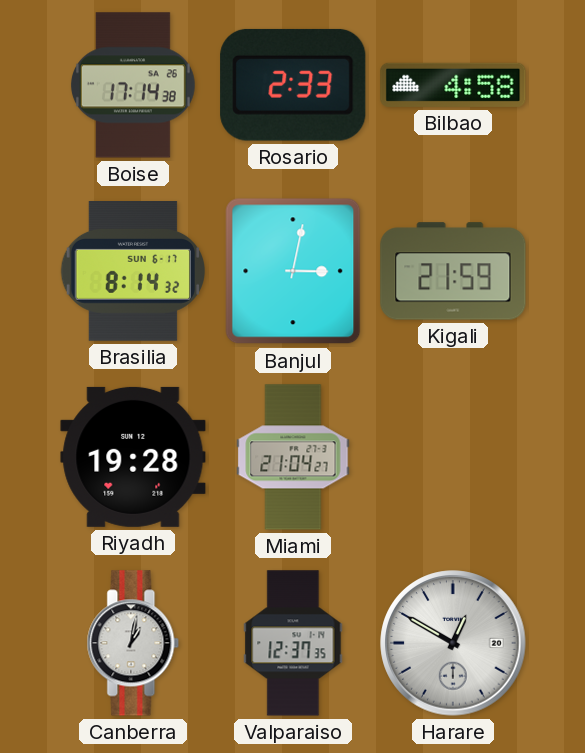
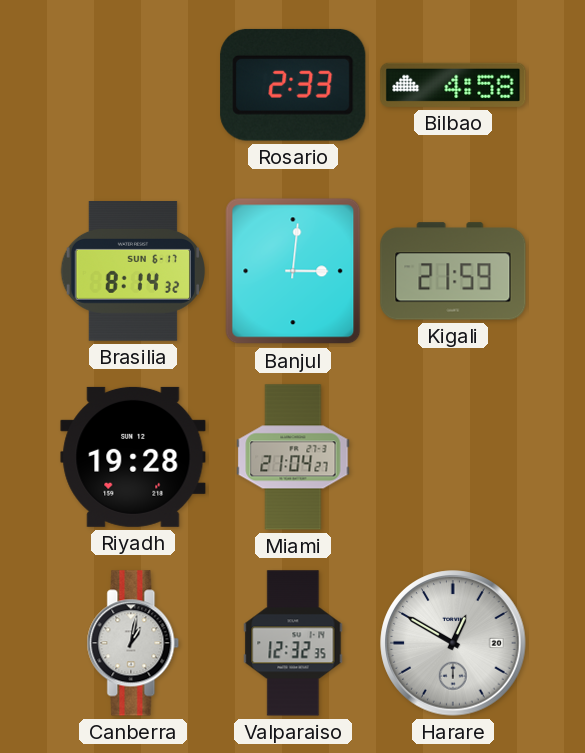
Boise: 17:14 -> none
Banjul: 3:02 -> 3:01
Valparaiso: 12:37 -> 12:32
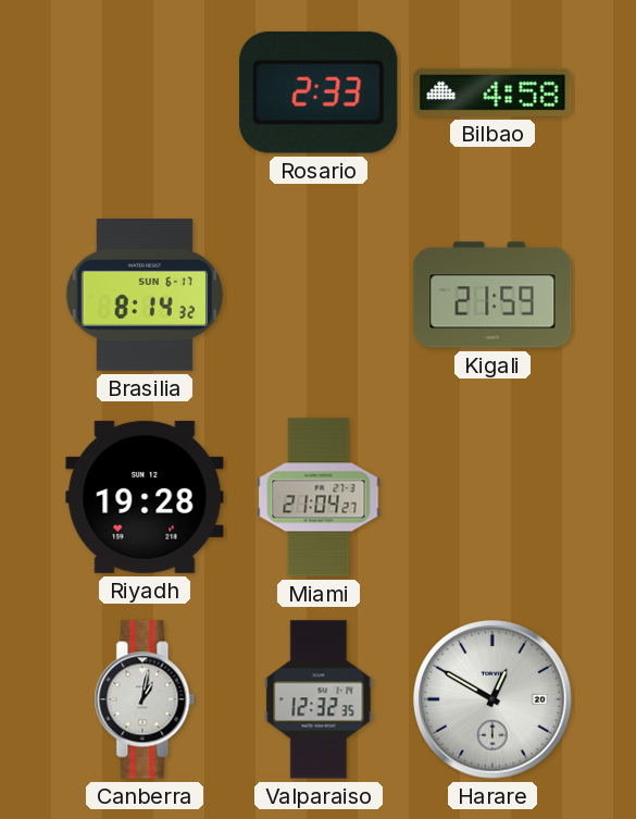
Banjul: 3:01 -> none
